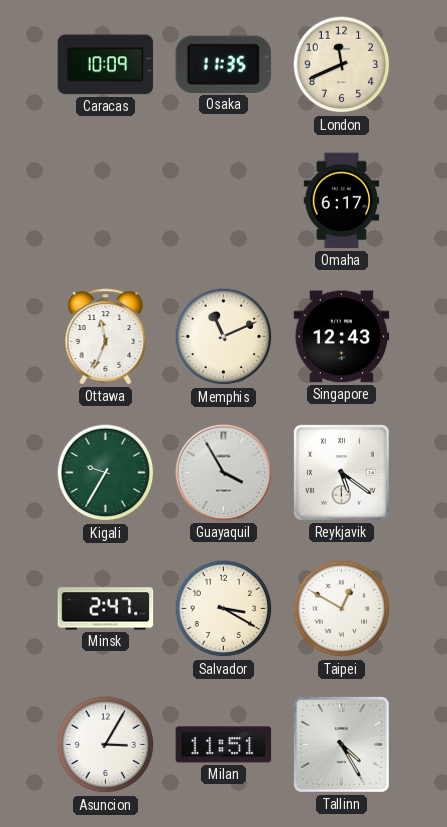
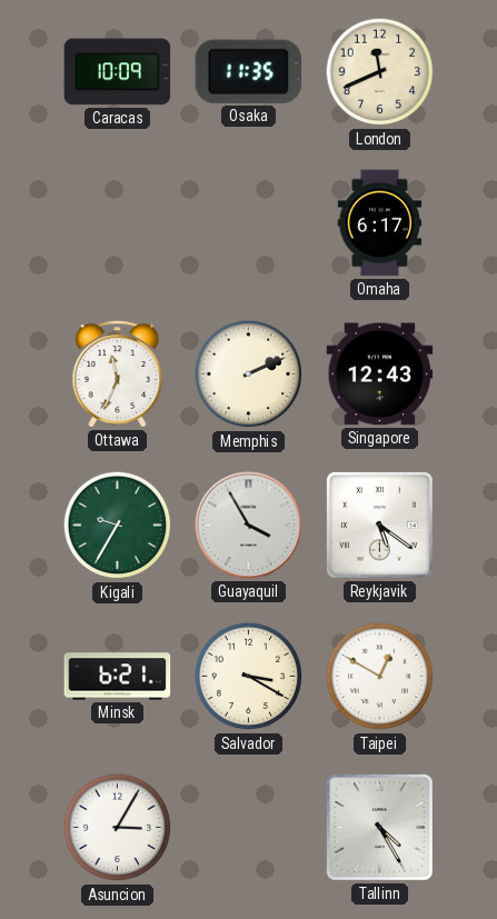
Memphis: 11:11 -> 2:11
Minsk: 2:47 -> 6:21
Milan: 11:51 -> none
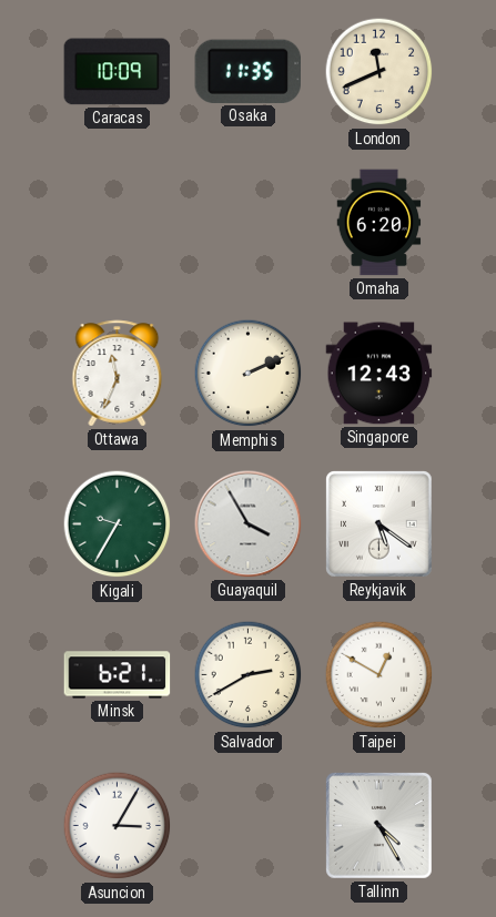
Omaha: 6:17 -> 6:20
Salvador: 3:20 -> 2:40
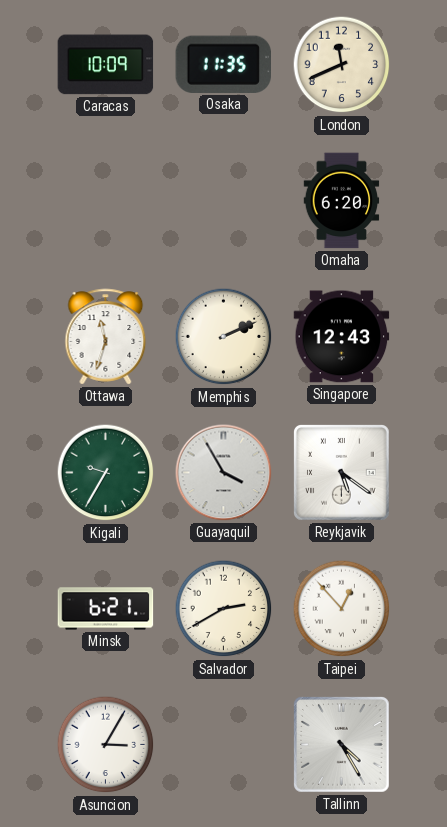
Ottawa: 11:34 -> 11:33
Taipei: 12:50 -> 12:53
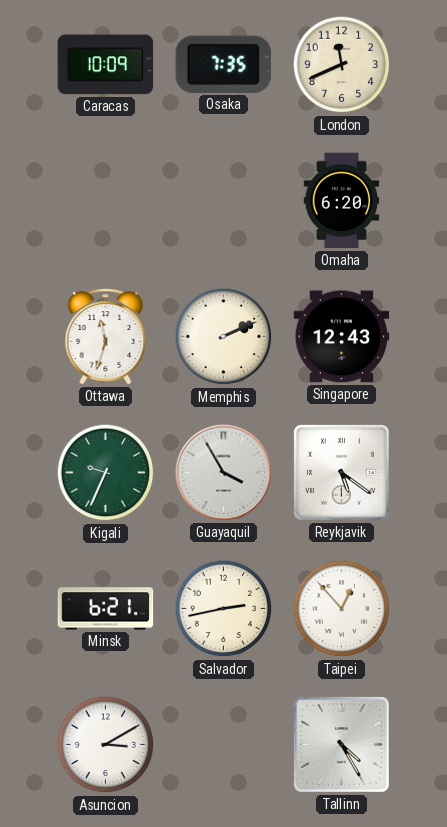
Osaka: 11:35 -> 7:35
Kigali: 9:35 -> 9:34
Salvador: 2:40 -> 2:43
Asuncion: 3:05 -> 3:10
